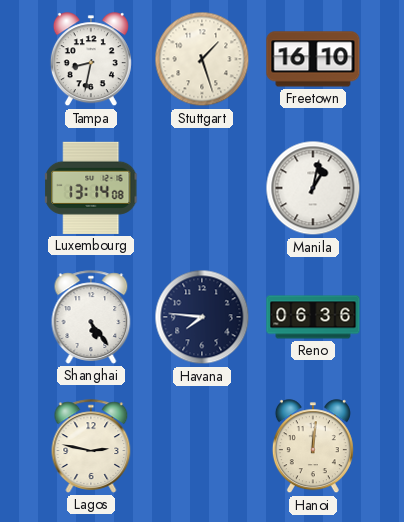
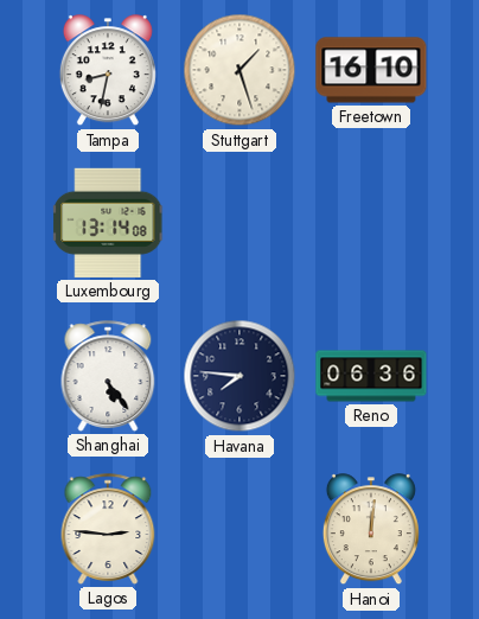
Manila: 1:02 -> none
Lagos: 2:47 -> 2:46
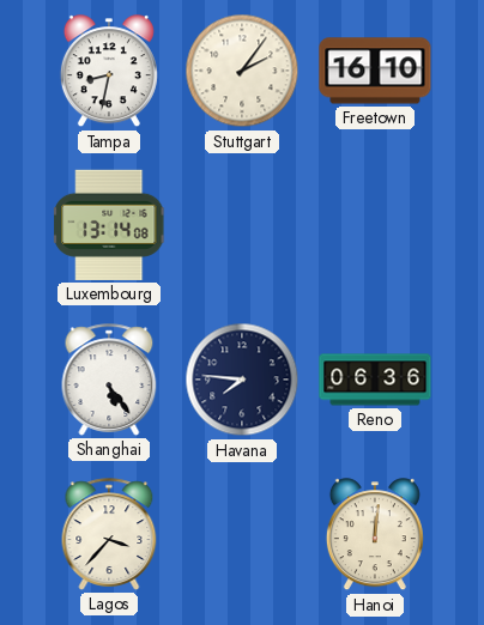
Stuttgart: 1:27 -> 2:06
Lagos: 2:46 -> 3:37
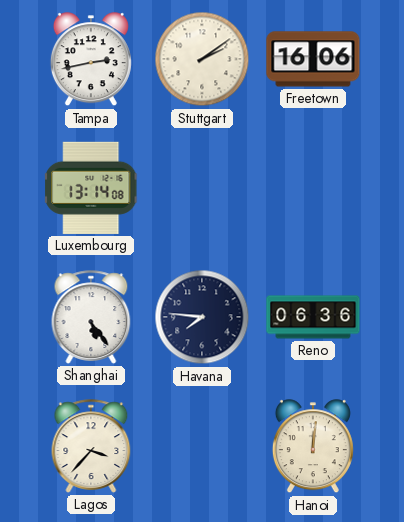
Tampa: 8:32 -> 2:43
Stuttgart: 2:06 -> 2:09
Freetown: 16:10 -> 16:06
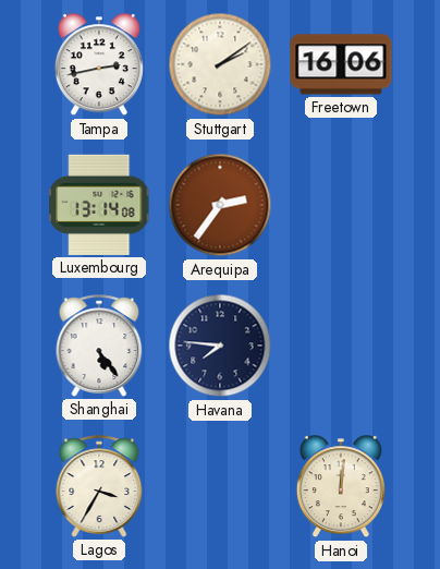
Arequipa: none -> 2:36
Reno: 06:36 -> none
Lagos: 3:37 -> 3:35
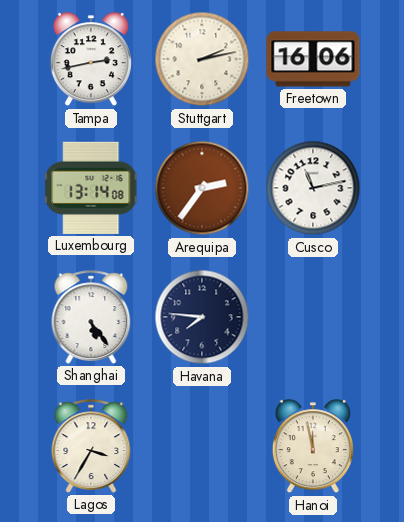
Stuttgart: 2:09 -> 2:13
Cusco: none -> 11:13
Hanoi: 12:01 -> 11:58
